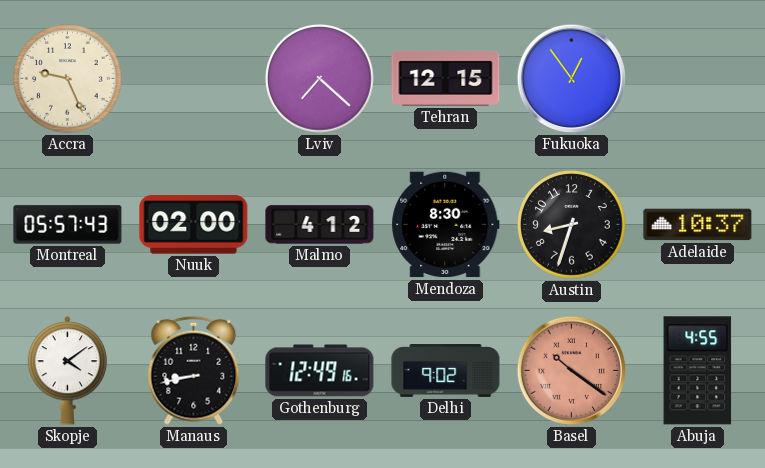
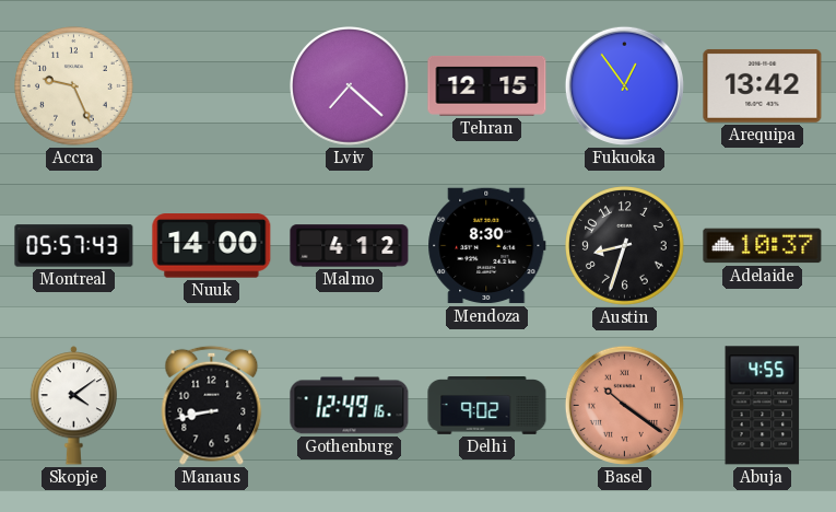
Arequipa: none -> 13:42
Nuuk: 02:00 -> 14:00
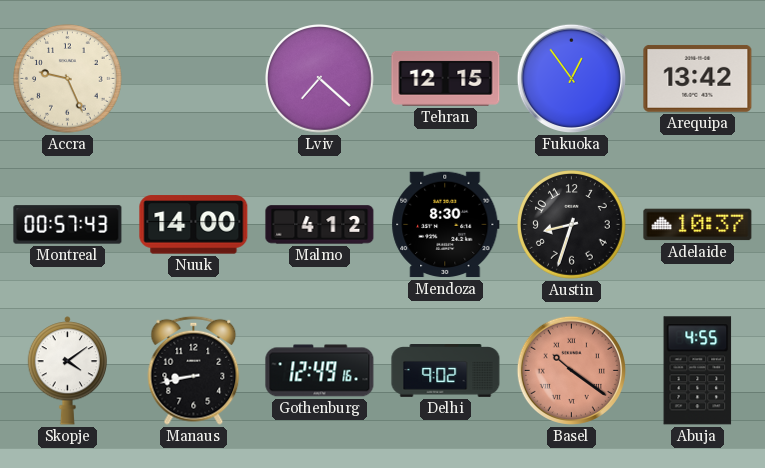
Montreal: 05:57 -> 00:57
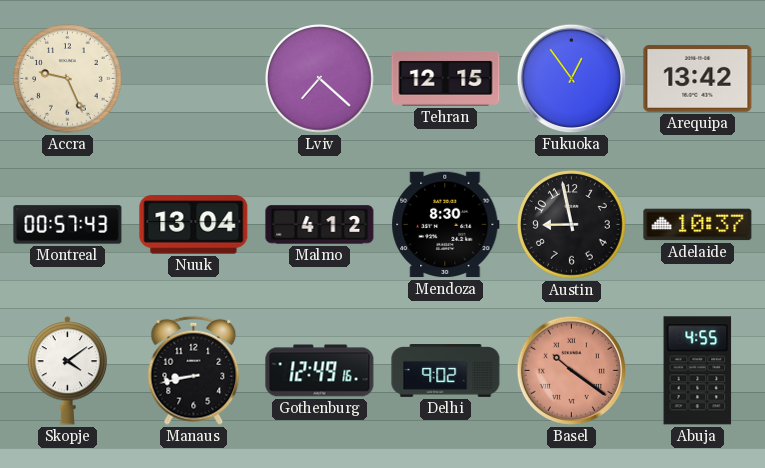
Nuuk: 14:00 -> 13:04
Austin: 8:33 -> 8:58
